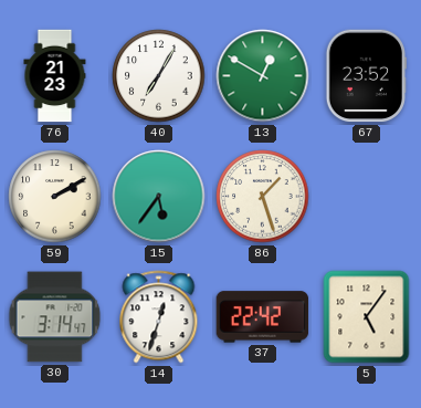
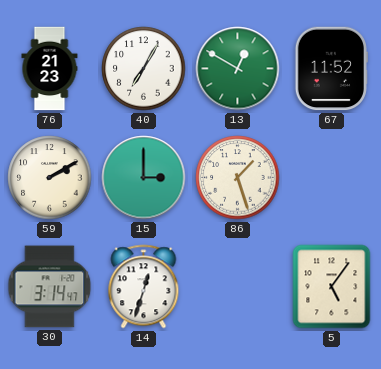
67: 23:52 -> 11:52
15: 5:36 -> 3:00
37: 22:42 -> none
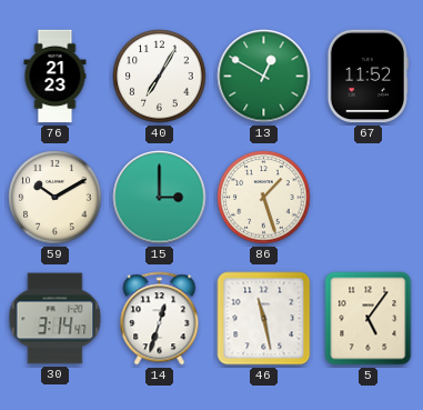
59: 2:10 -> 10:10
46: none -> 11:28
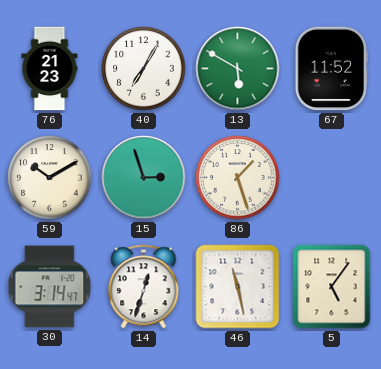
13: 12:50 -> 5:50
15: 3:00 -> 2:57
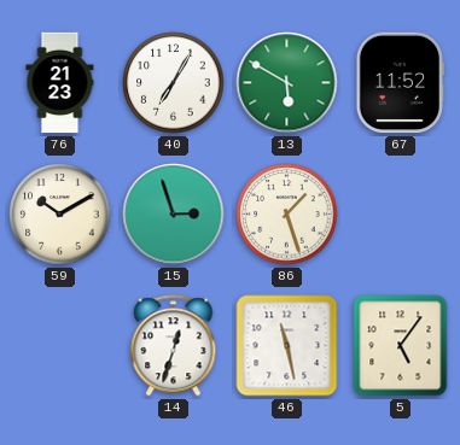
30: 3:14 -> none
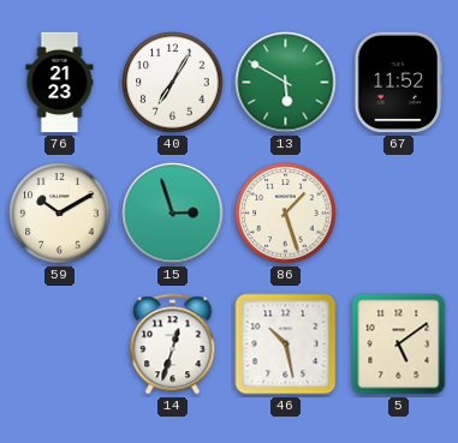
46: 11:28 -> 10:28
5: 5:06 -> 5:09
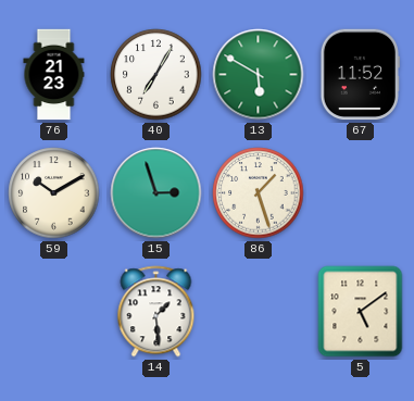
14: 12:33 -> 1:29
46: 10:28 -> none
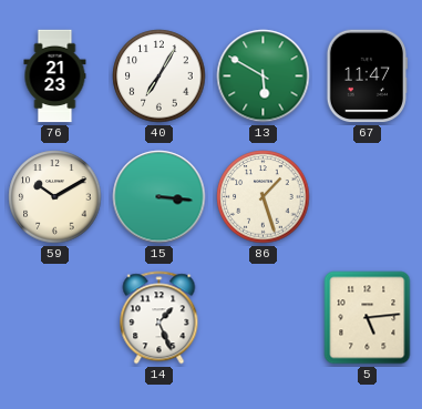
67: 11:52 -> 11:47
15: 2:57 -> 3:16
14: 1:29 -> 1:26
5: 5:09 -> 5:14
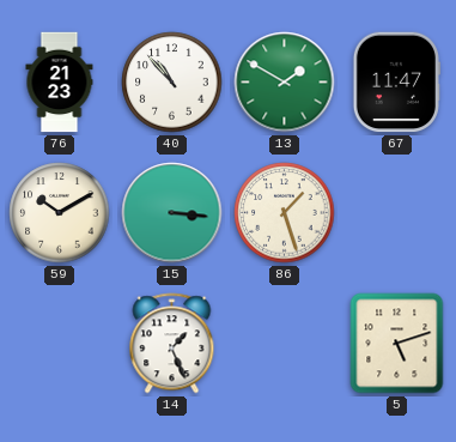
40: 7:05 -> 10:53
13: 5:50 -> 1:50
5: 5:14 -> 5:12
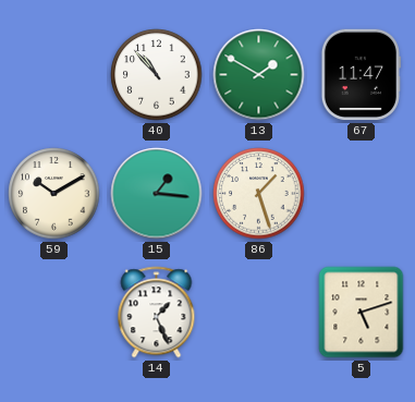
76: 21:23 -> none
15: 3:16 -> 1:16
